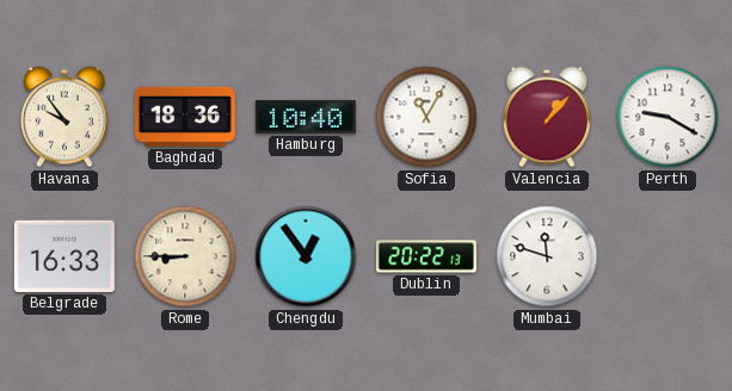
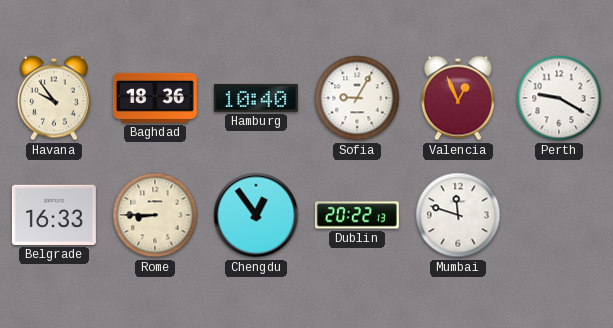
Sofia: 11:05 -> 9:05
Valencia: 1:07 -> 12:56
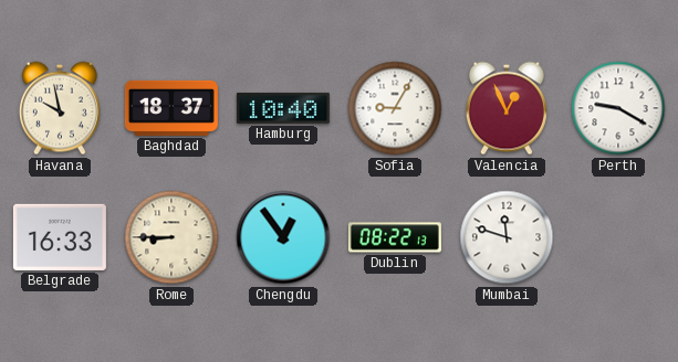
Havana: 9:54 -> 9:58
Baghdad: 18:36 -> 18:37
Dublin: 20:22 -> 08:22
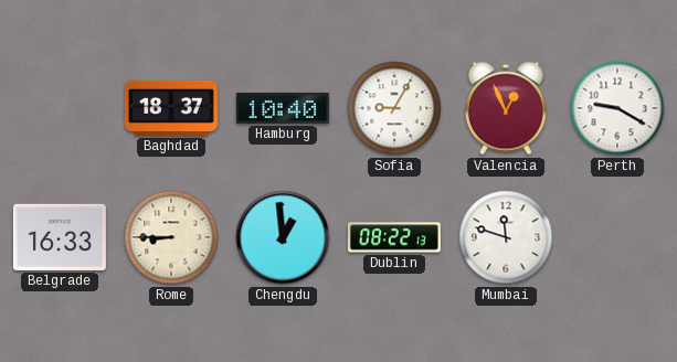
Havana: 9:58 -> none
Chengdu: 12:54 -> 12:59
